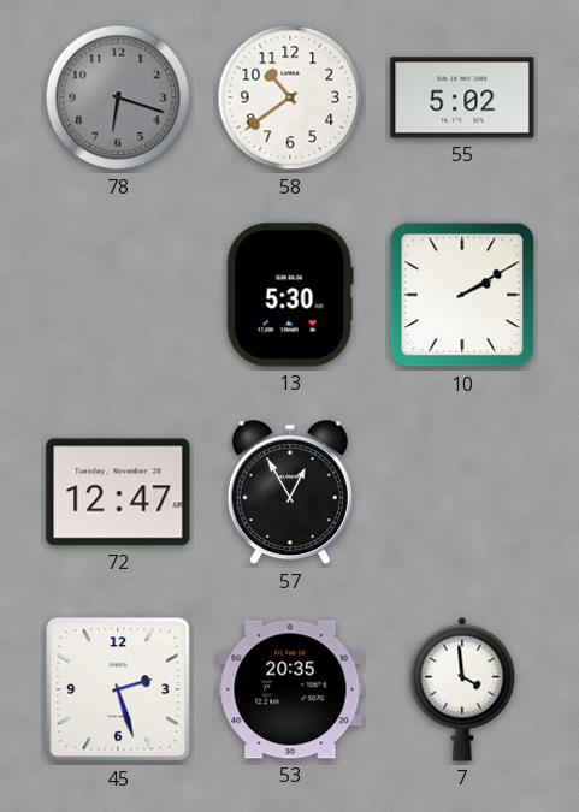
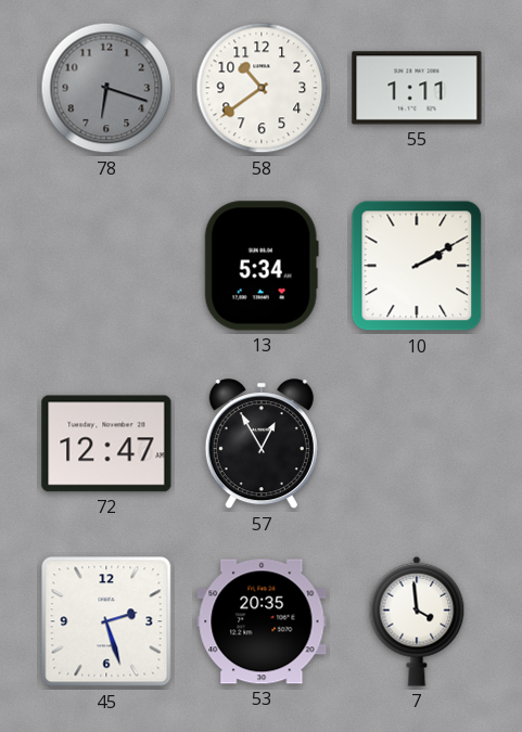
55: 5:02 -> 1:11
13: 5:30 -> 5:34
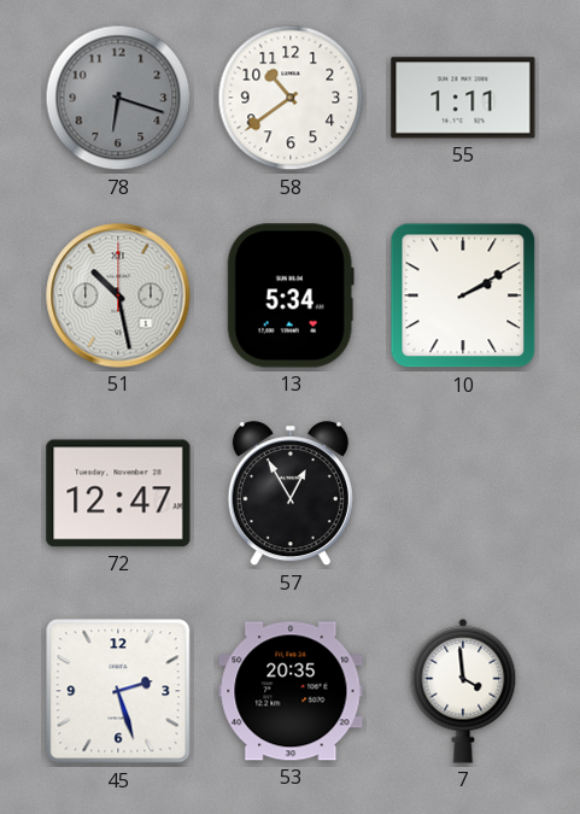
51: none -> 10:28
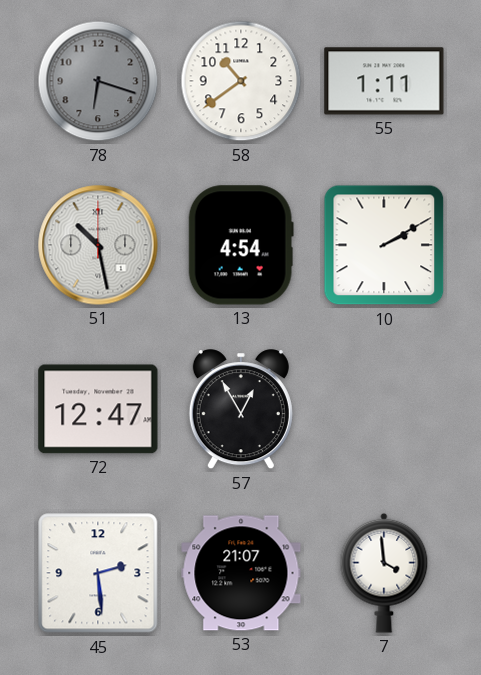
13: 5:34 -> 4:54
45: 2:27 -> 2:29
53: 20:35 -> 21:07
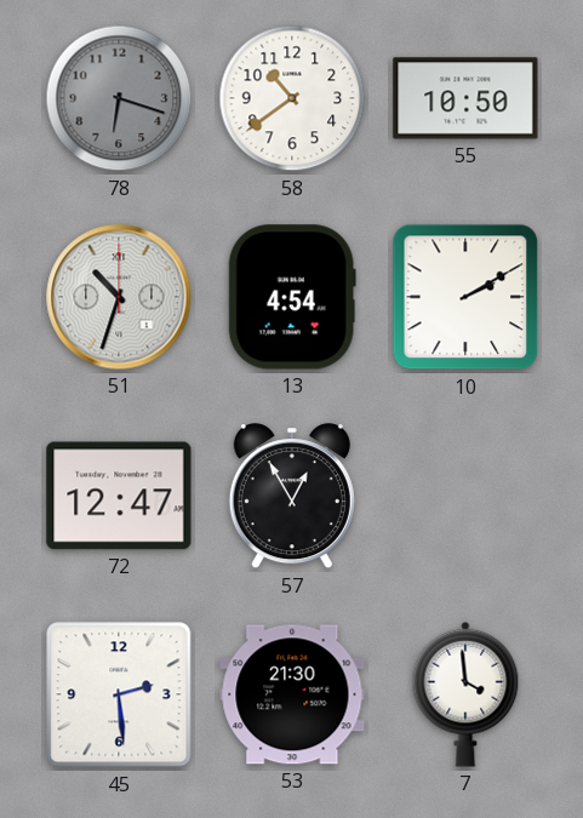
55: 1:11 -> 10:50
51: 10:28 -> 10:33
53: 21:07 -> 21:30
